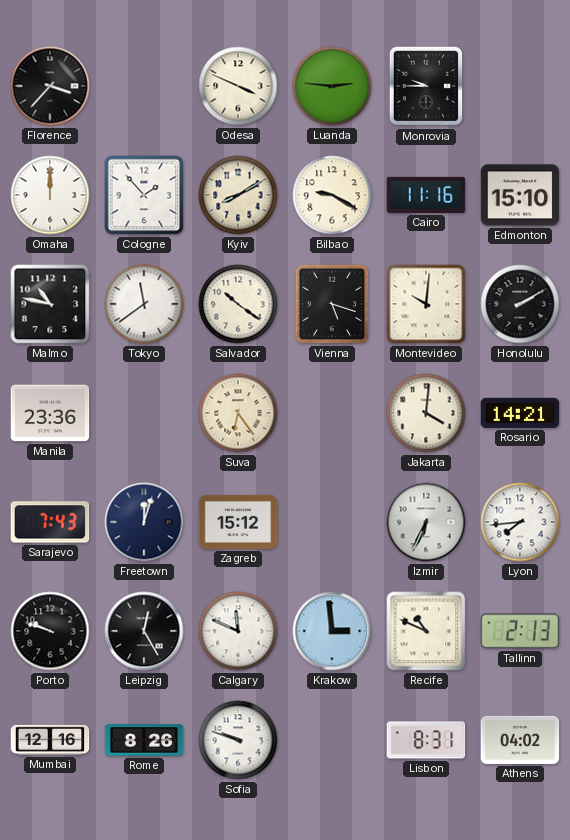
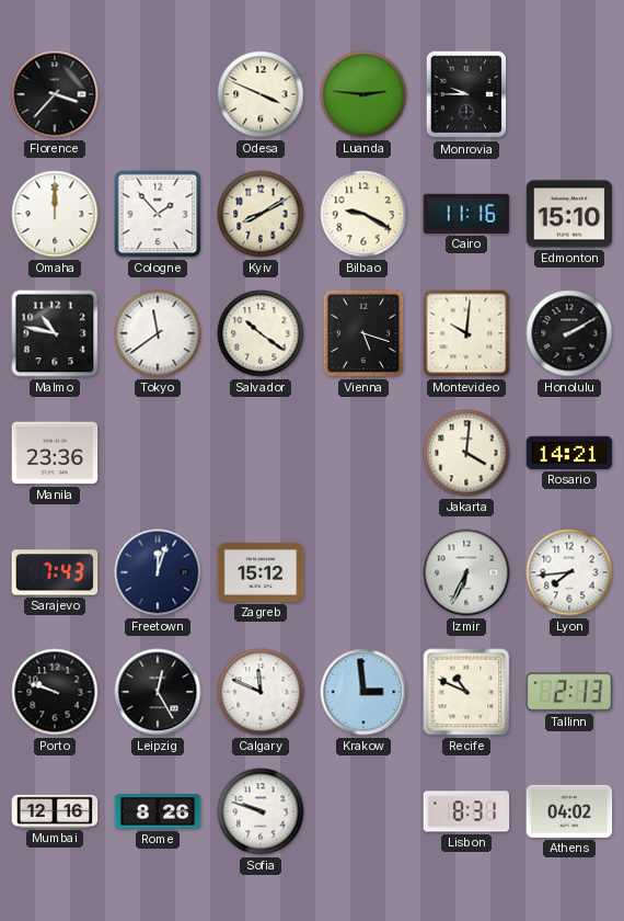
Suva: 6:24 -> none
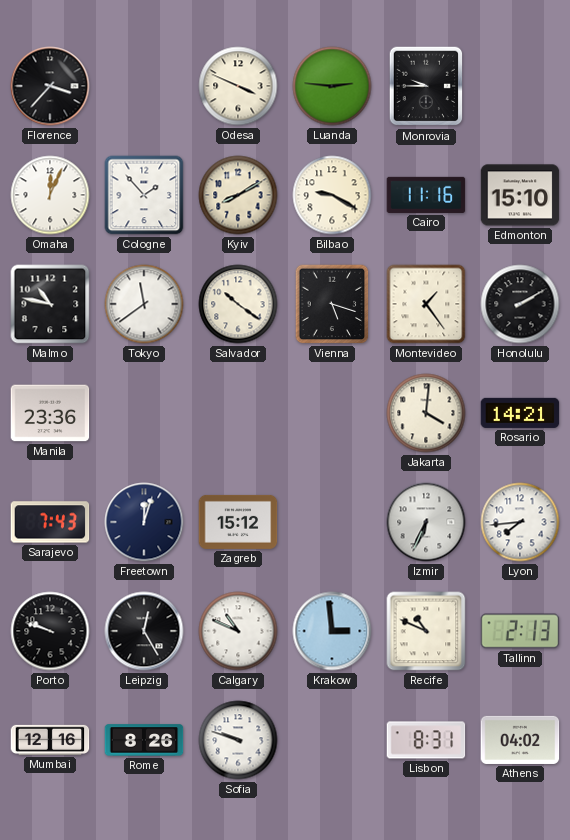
Omaha: 12:00 -> 12:04
Montevideo: 10:01 -> 1:24
Calgary: 11:49 -> 10:49
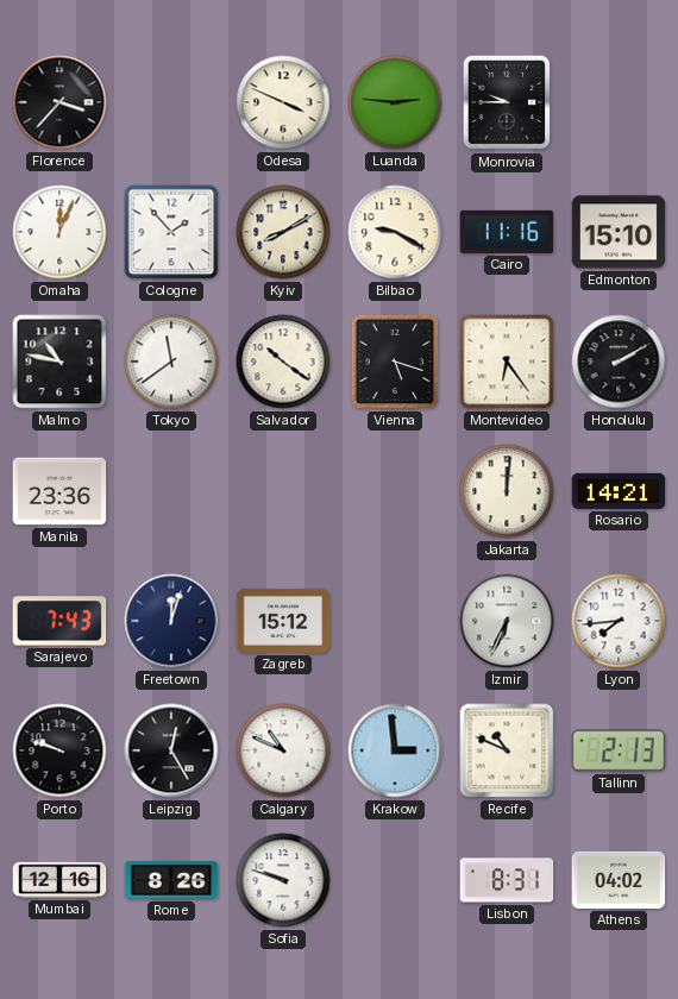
Montevideo: 1:24 -> 6:24
Jakarta: 4:01 -> 12:01
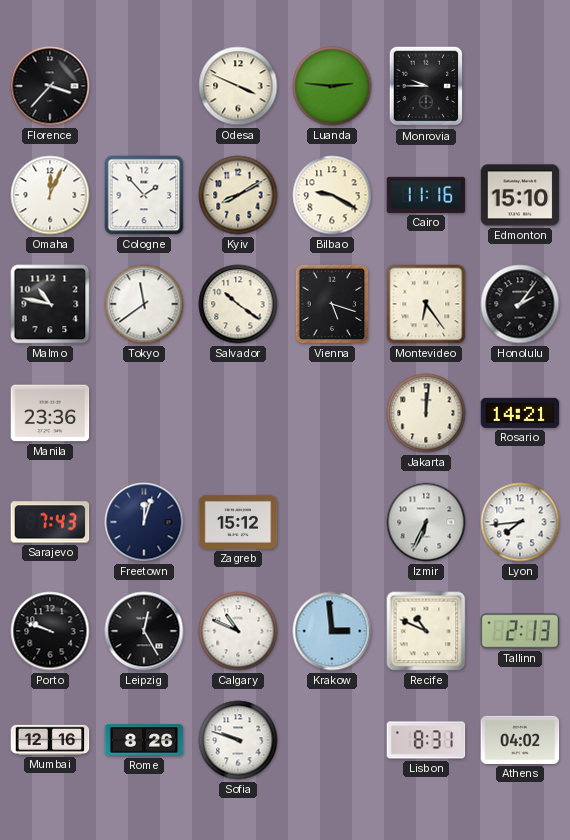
Honolulu: 2:10 -> 2:06
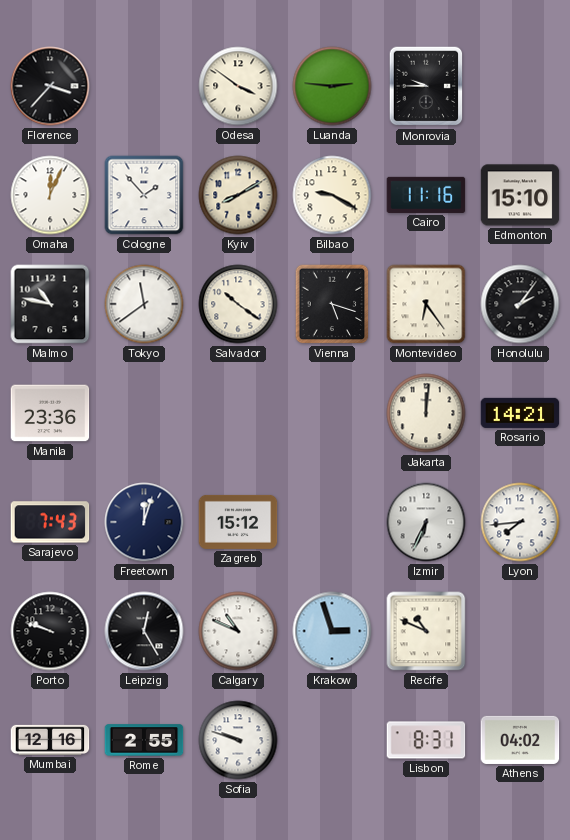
Odesa: 3:49 -> 3:51
Krakow: 2:59 -> 2:57
Tallinn: 2:13 -> none
Rome: 8:26 -> 2:55
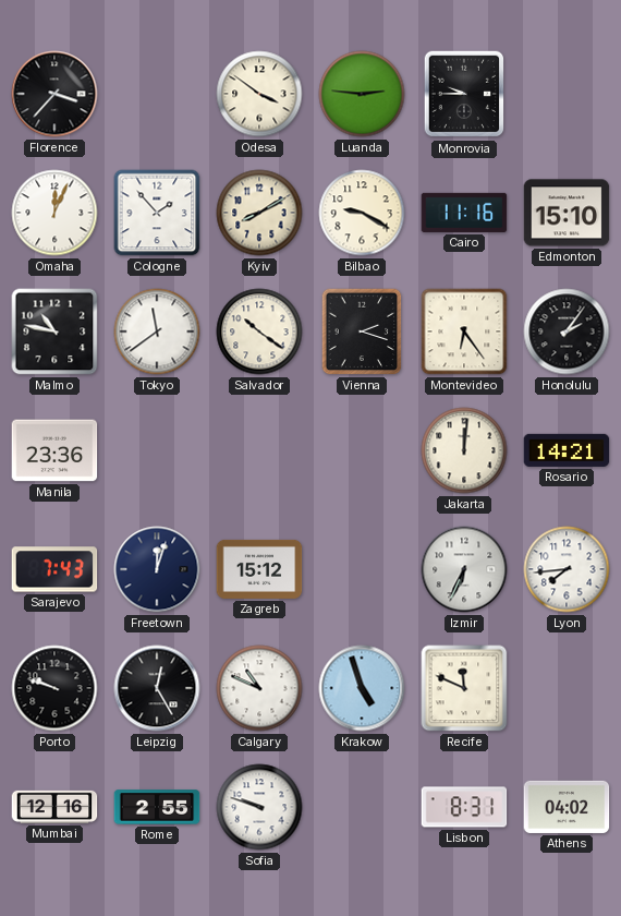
Vienna: 5:18 -> 2:18
Krakow: 2:57 -> 4:57
Recife: 10:49 -> 11:49
